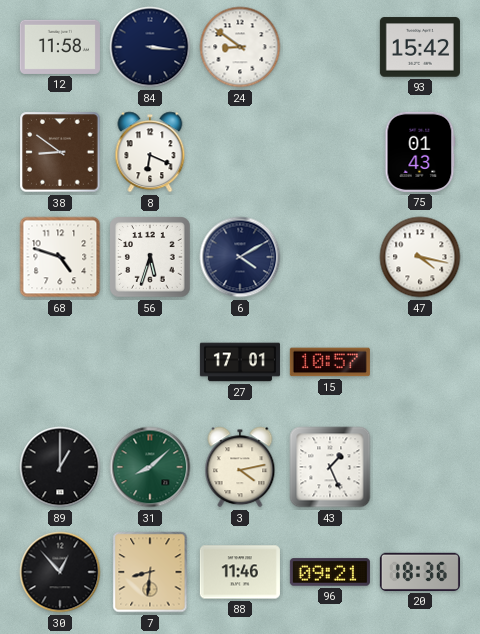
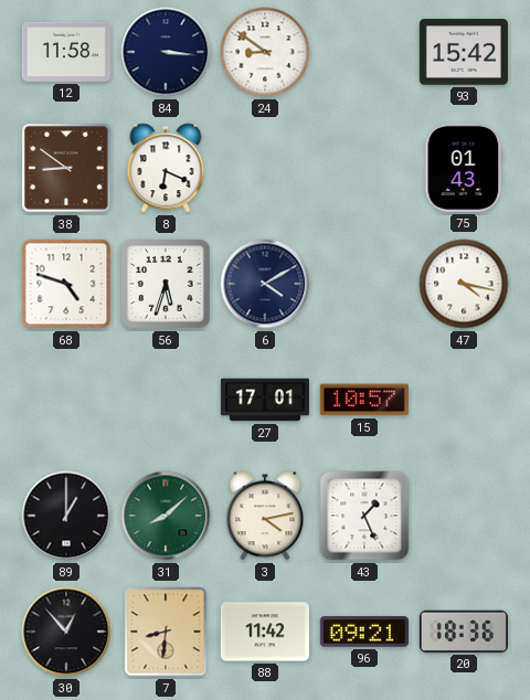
88: 11:46 -> 11:42
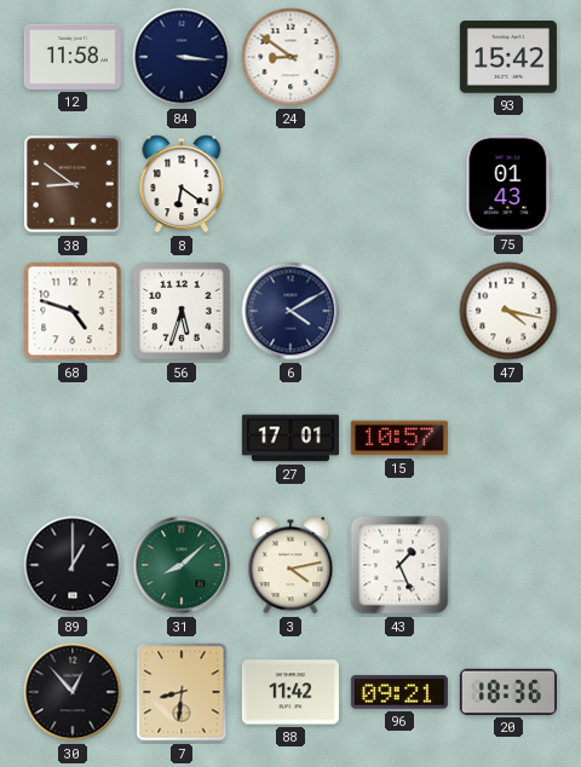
8: 6:19 -> 6:21
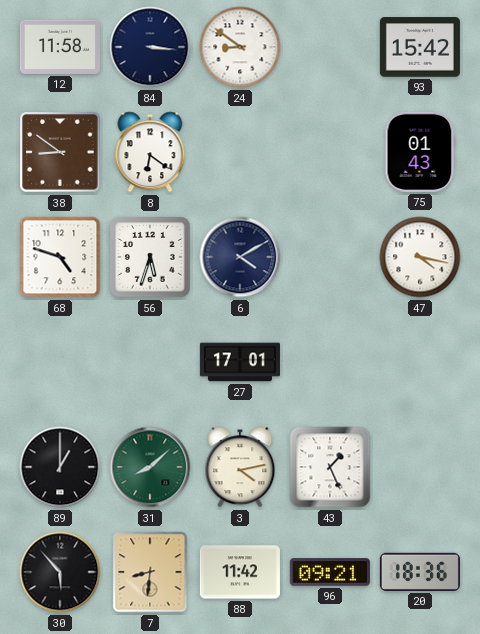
15: 10:57 -> none
30: 12:53 -> 5:53
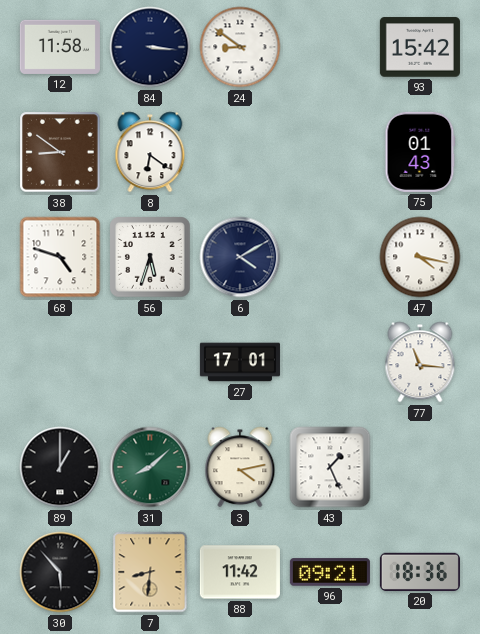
77: none -> 11:16
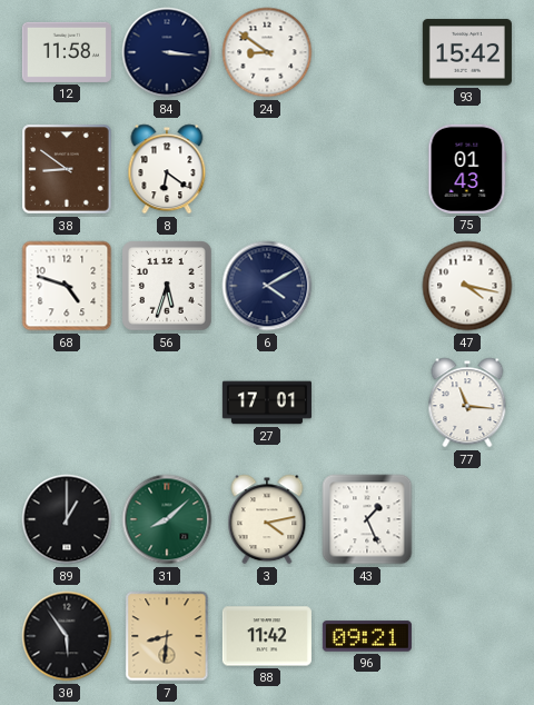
30: 5:53 -> 5:54
20: 18:36 -> none
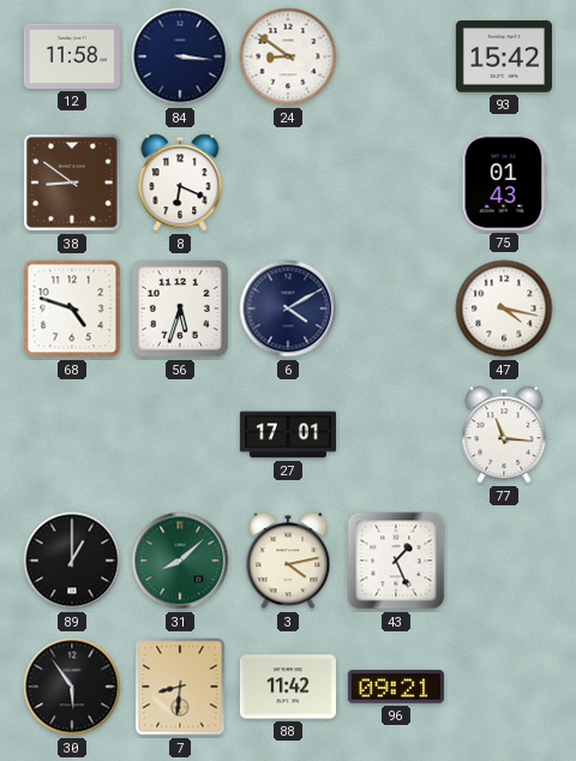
8: 6:21 -> 6:19
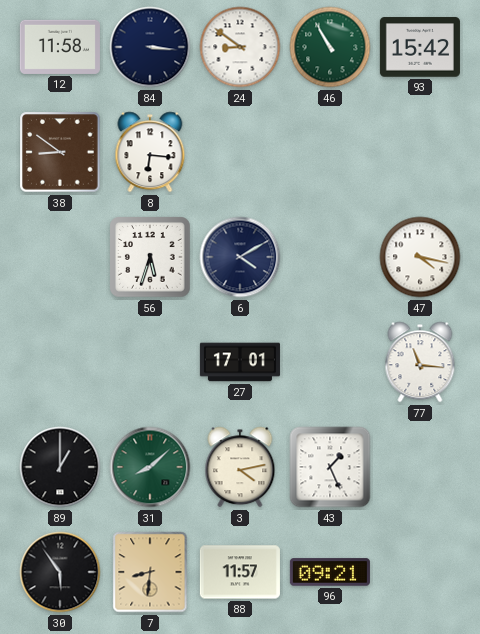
46: none -> 10:55
8: 6:19 -> 6:16
75: 01:43 -> none
68: 4:48 -> none
88: 11:42 -> 11:57
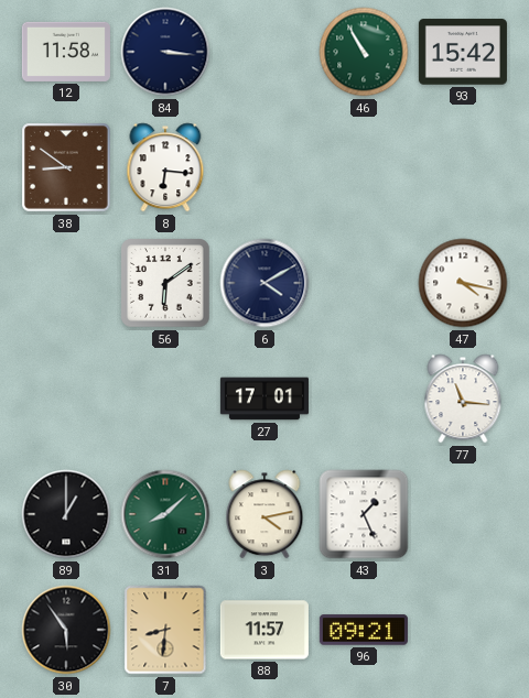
24: 8:51 -> none
56: 5:33 -> 6:09
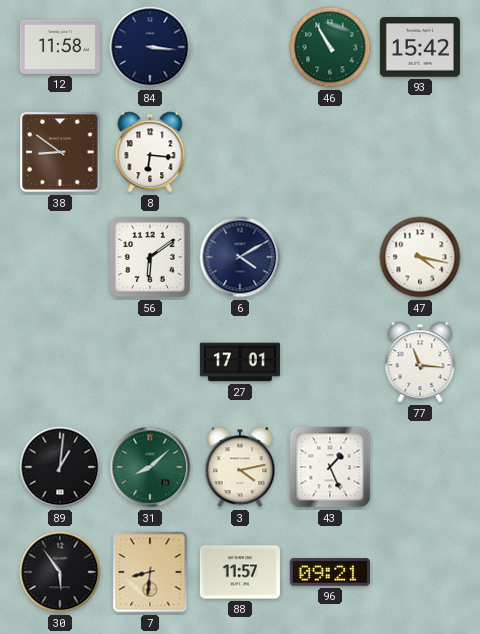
89: 1:00 -> 1:01
